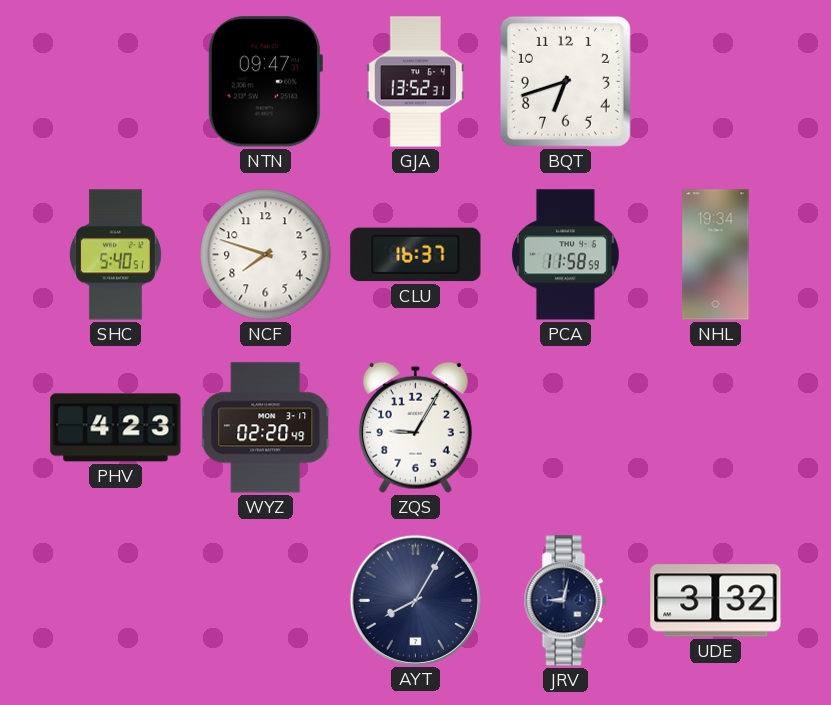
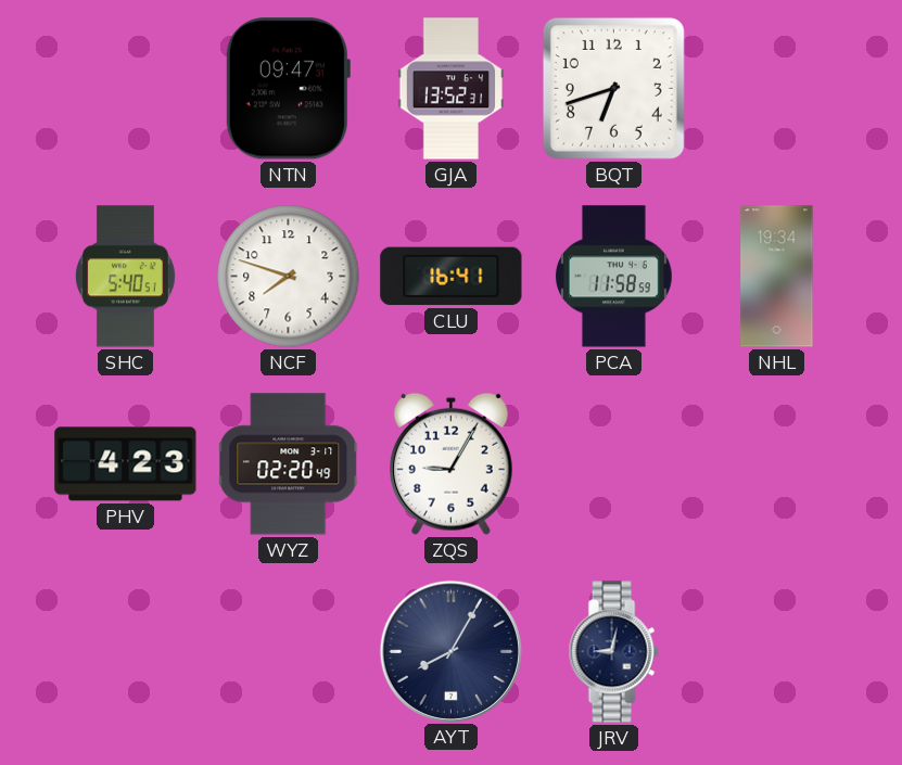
CLU: 16:37 -> 16:41
UDE: 3:32 -> none
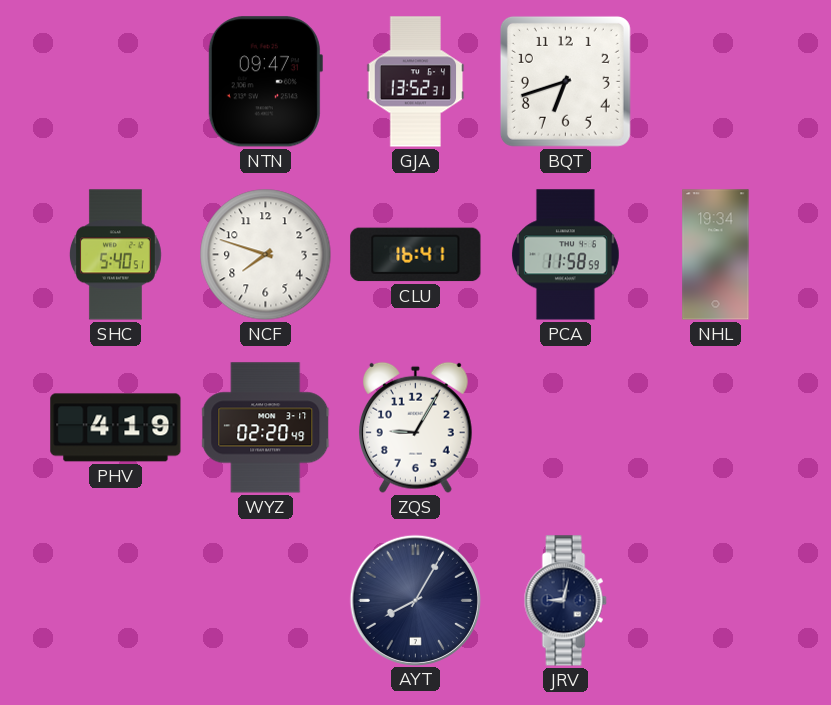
PHV: 4:23 -> 4:19
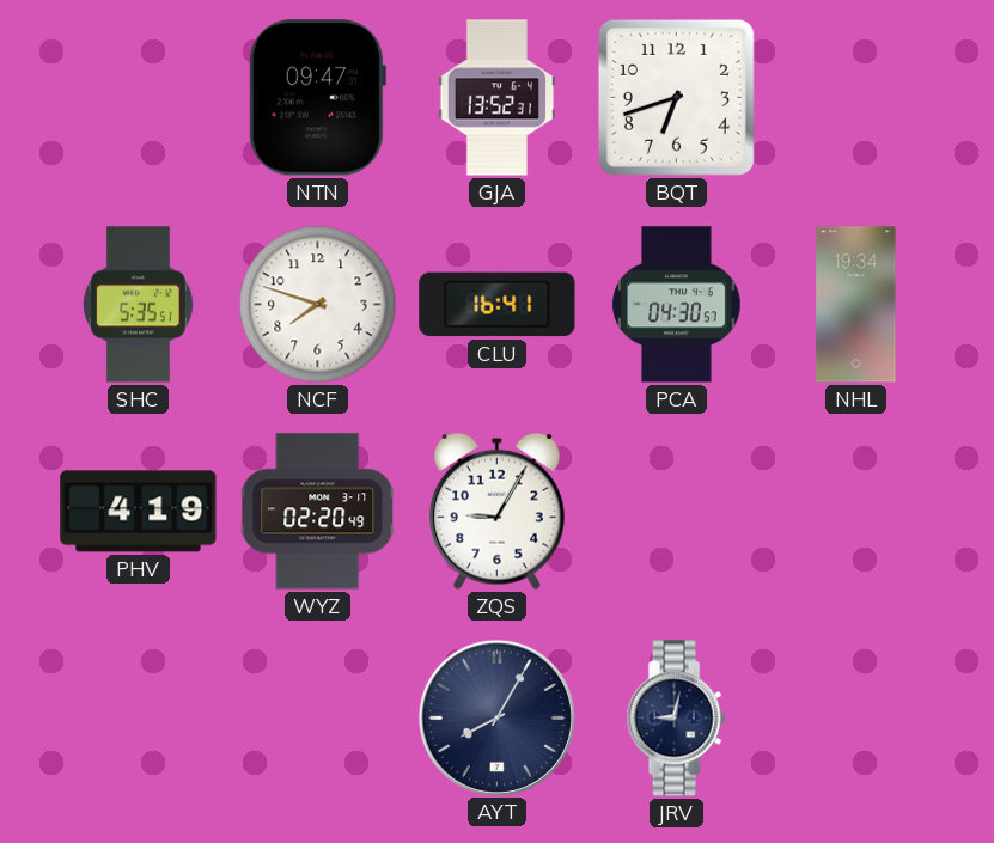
SHC: 5:40 -> 5:35
PCA: 11:58 -> 04:30
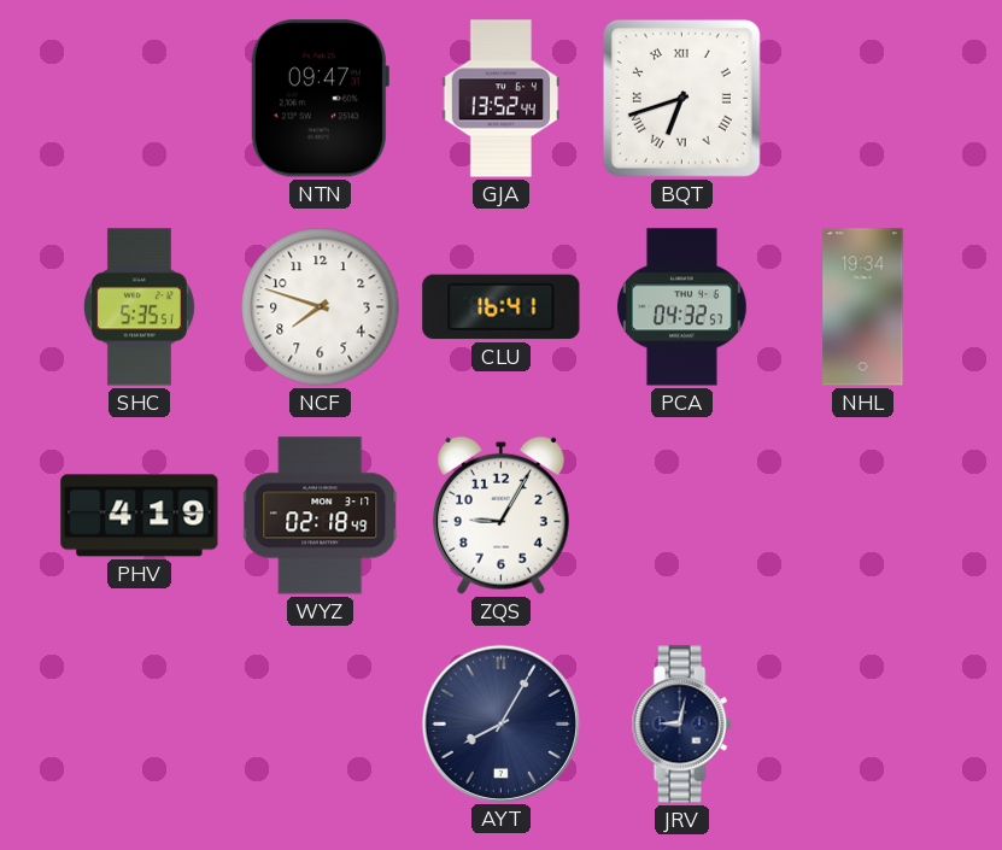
GJA: 13:52:31 -> 13:52:44
BQT numerals: Arabic -> Roman
PCA: 04:30 -> 04:32
WYZ: 02:20 -> 02:18
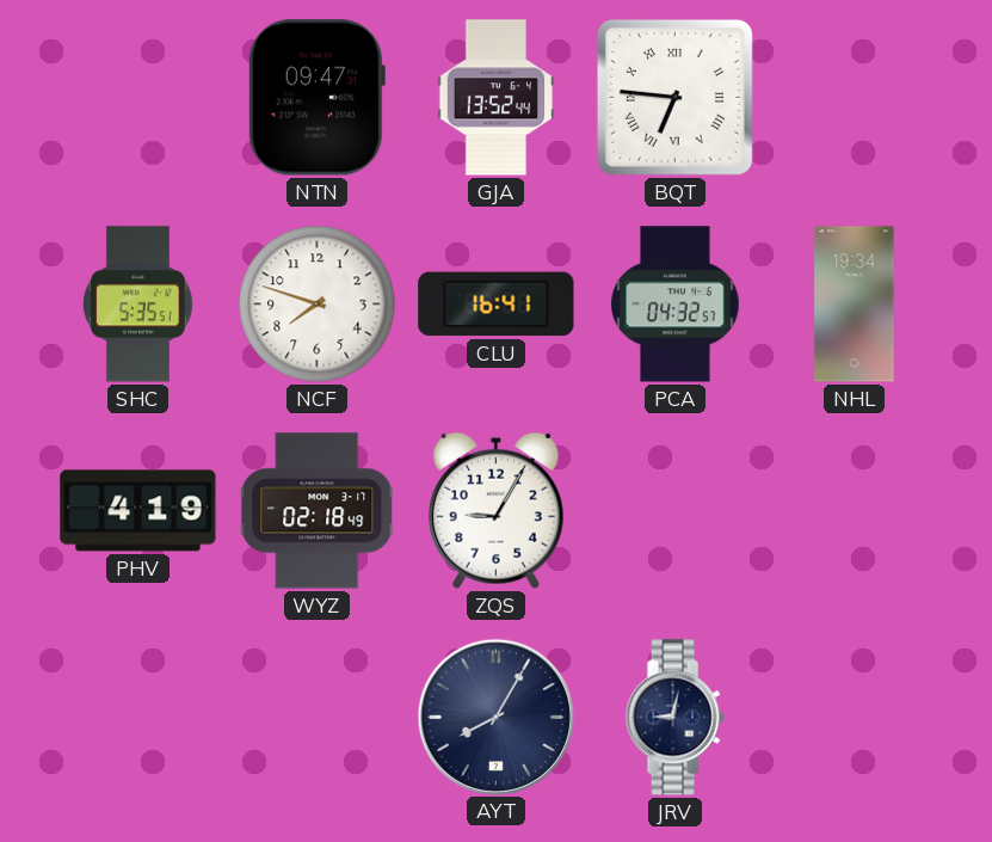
BQT: 6:42 -> 6:46
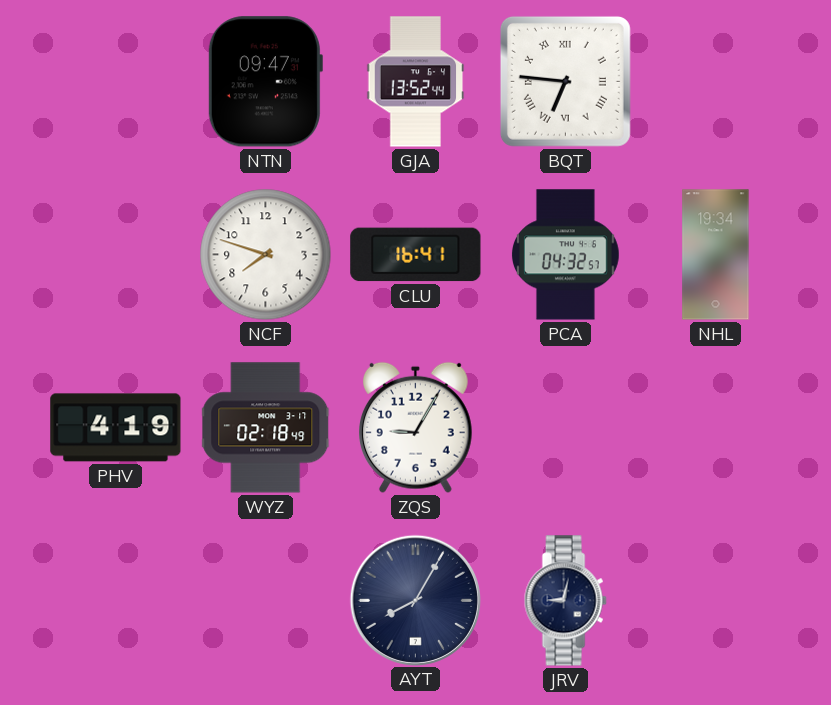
SHC: 5:35 -> none
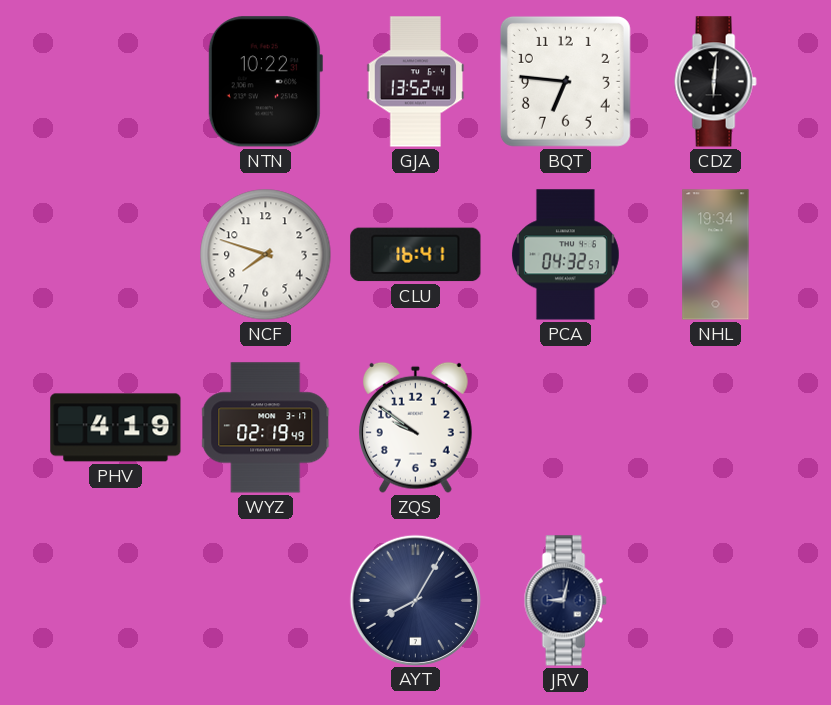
NTN: 09:47 -> 10:22
BQT numerals: Roman -> Arabic
CDZ: none -> 6:01
WYZ: 02:18 -> 02:19
ZQS: 9:05 -> 9:51
